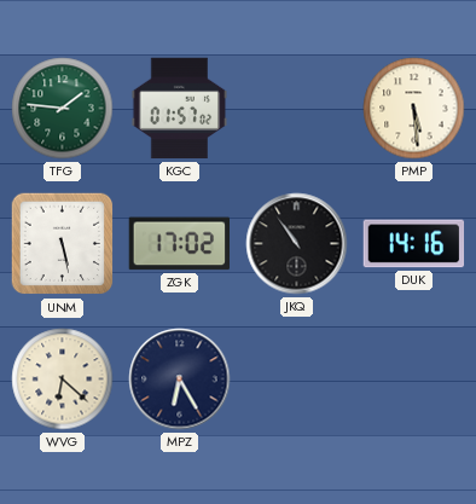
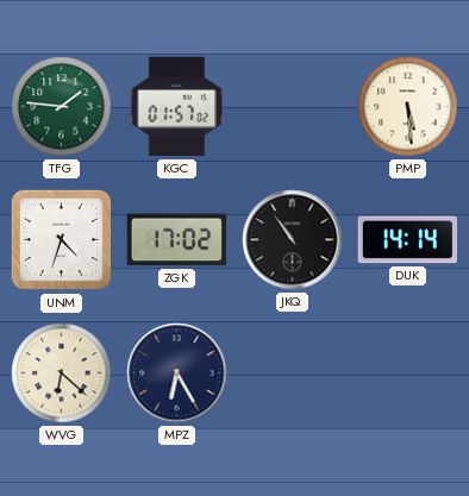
UNM: 5:28 -> 4:33
DUK: 14:16 -> 14:14
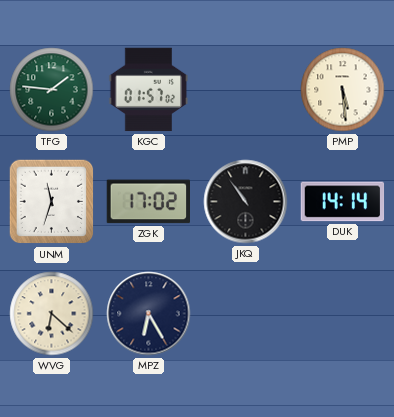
UNM: 4:33 -> 11:33
